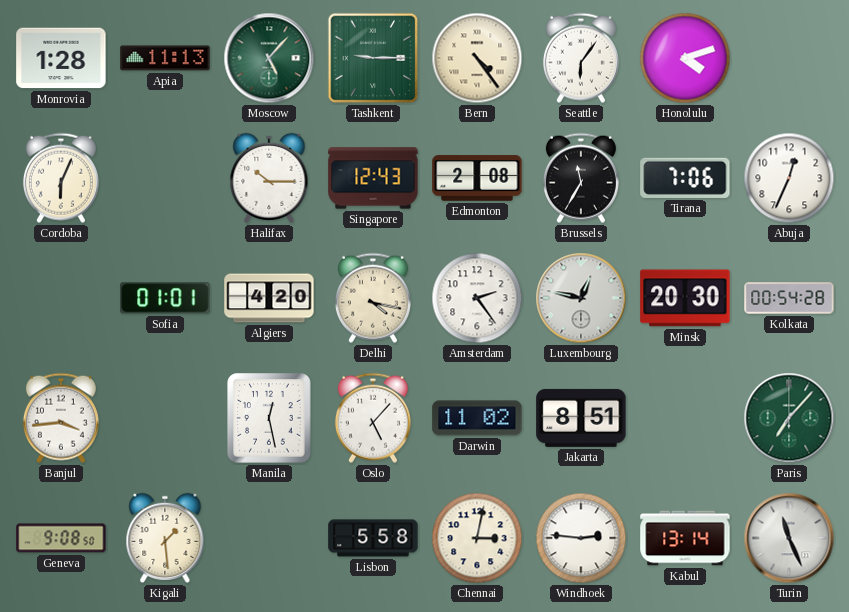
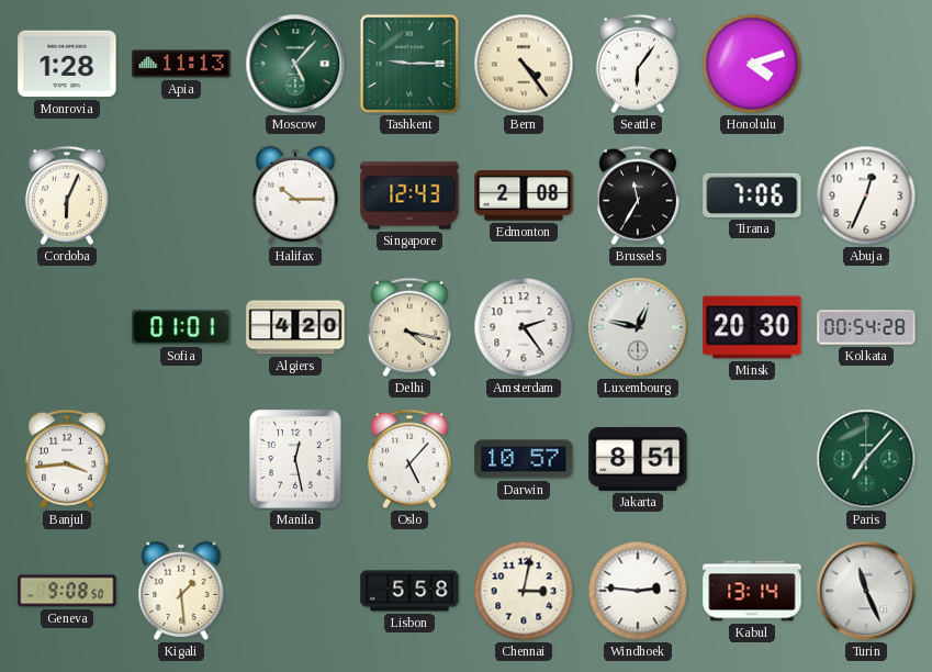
Darwin: 11:02 -> 10:57
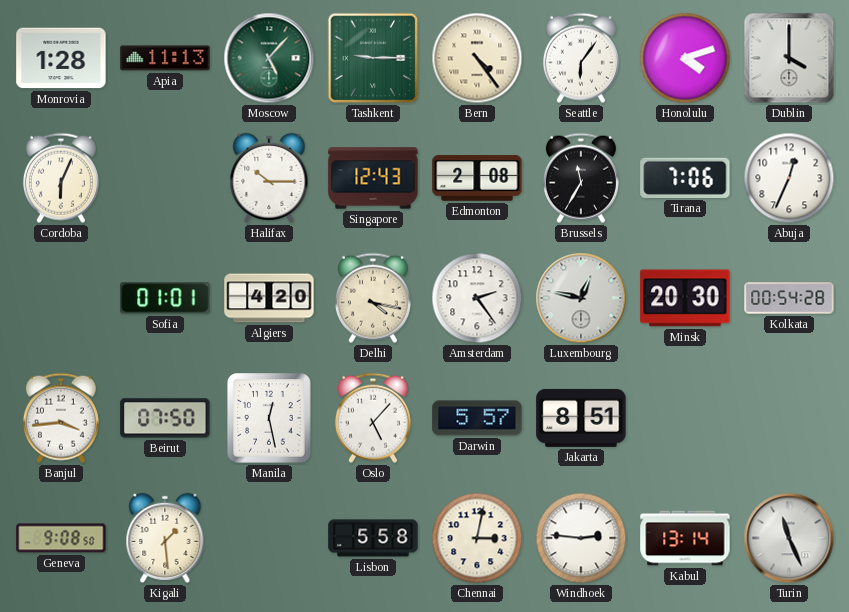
Dublin: none -> 4:00
Beirut: none -> 07:50
Darwin: 10:57 -> 5:57
Paris: 7:07 -> none
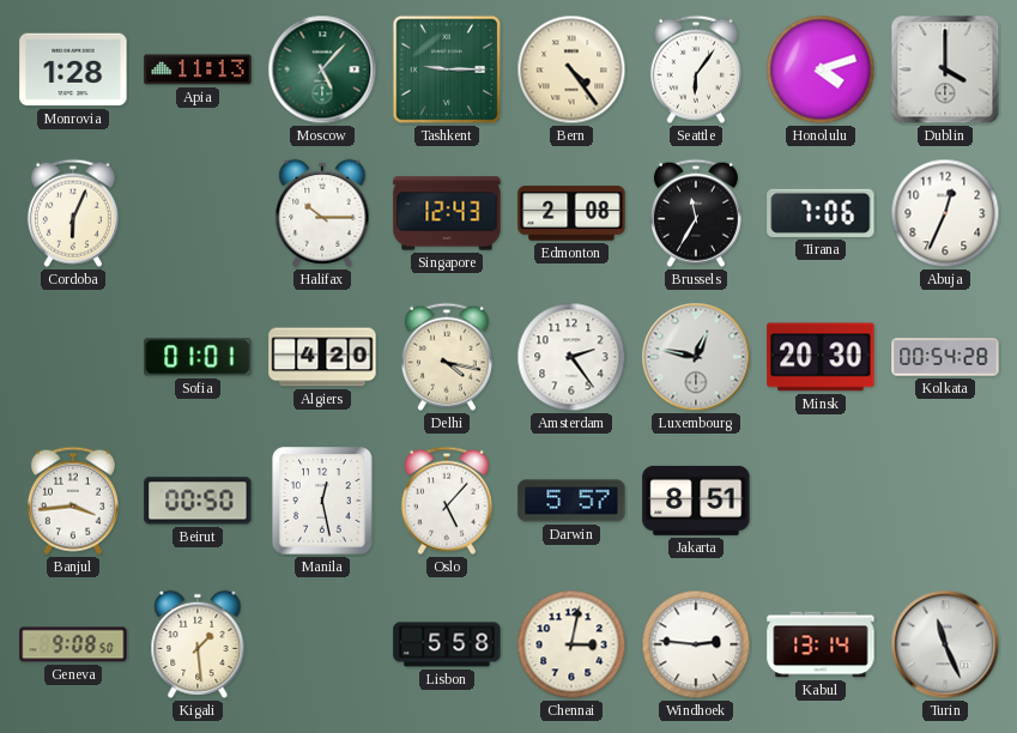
Beirut: 07:50 -> 00:50
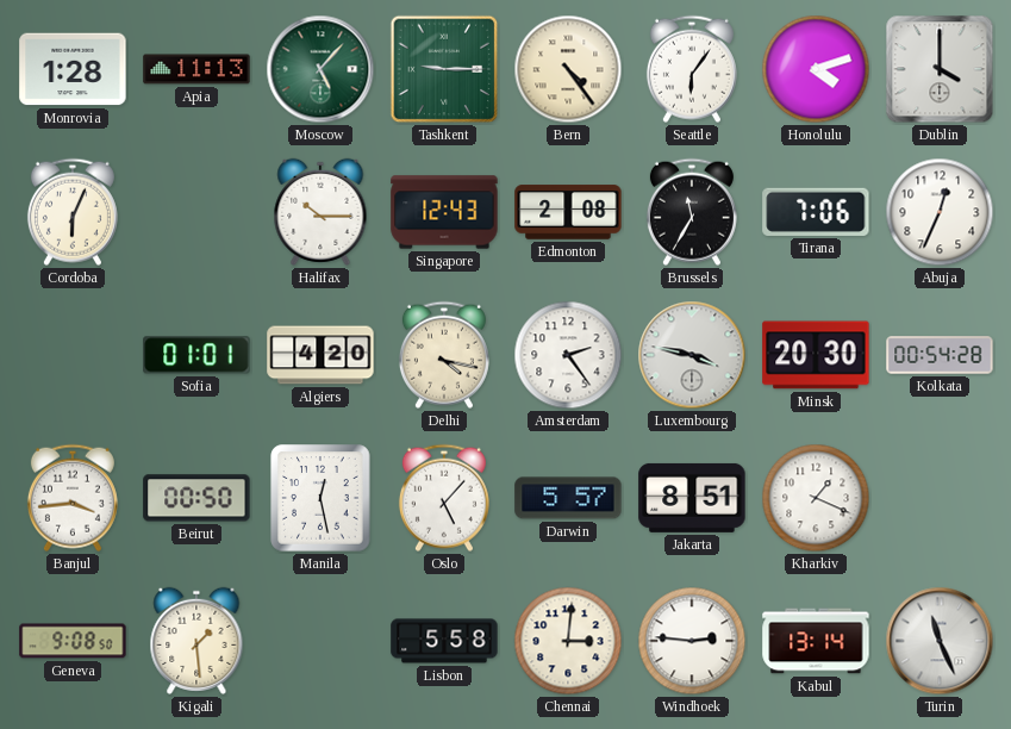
Luxembourg: 12:47 -> 3:47
Kharkiv: none -> 1:19
Chennai: 3:02 -> 3:01
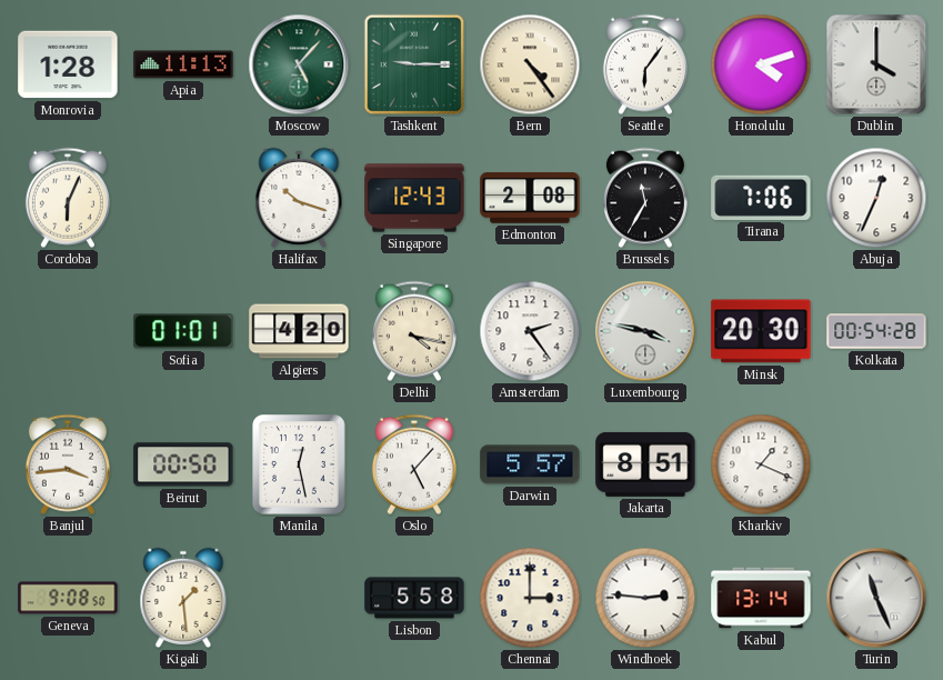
Halifax: 10:15 -> 10:18
Chennai: 3:01 -> 3:00
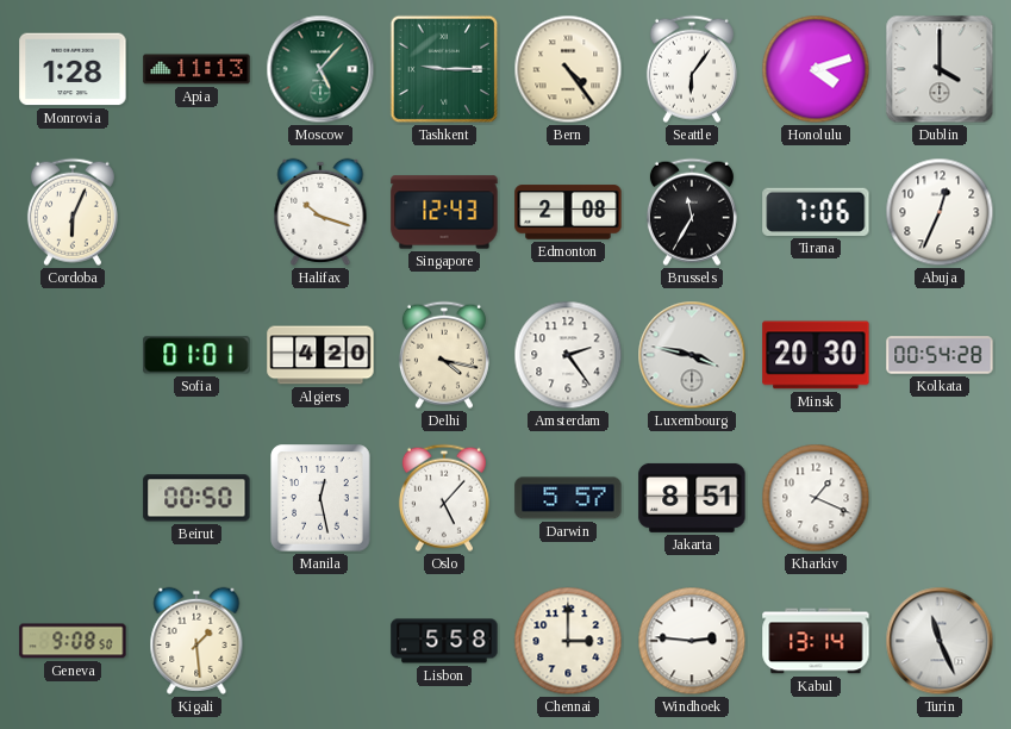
Banjul: 3:44 -> none
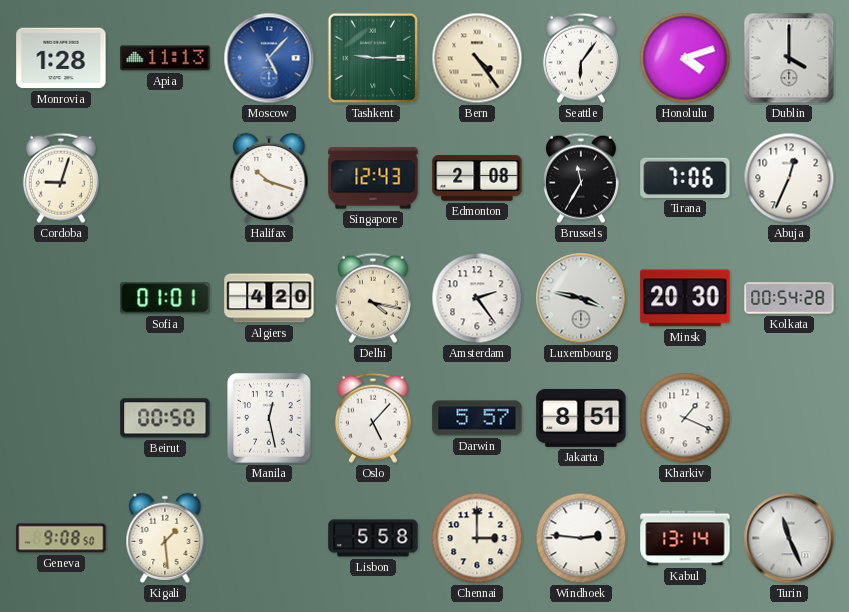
Moscow dial: green -> blue
Cordoba: 6:04 -> 9:03
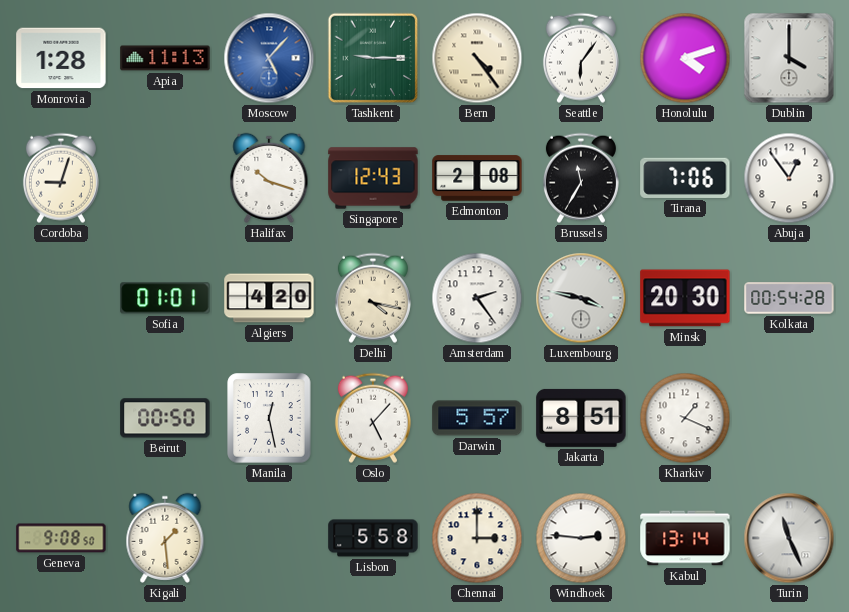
Abuja: 12:34 -> 12:54
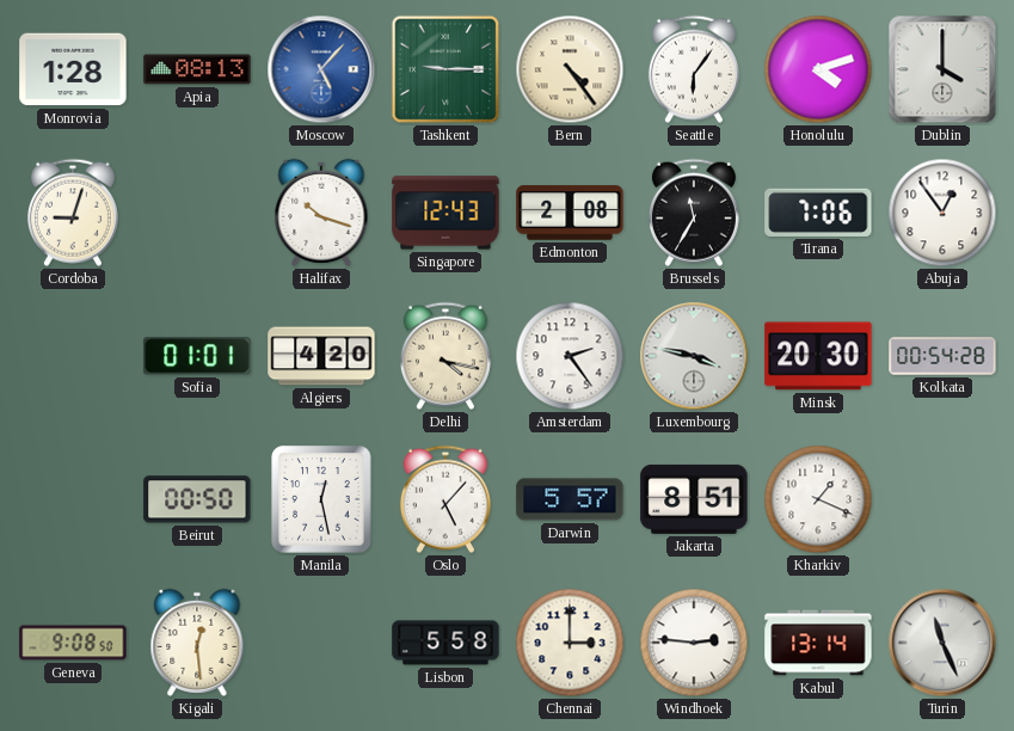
Apia: 11:13 -> 08:13
Kigali: 1:29 -> 12:29
